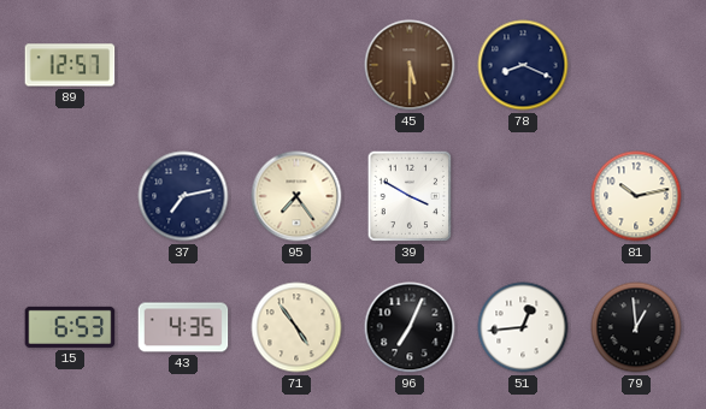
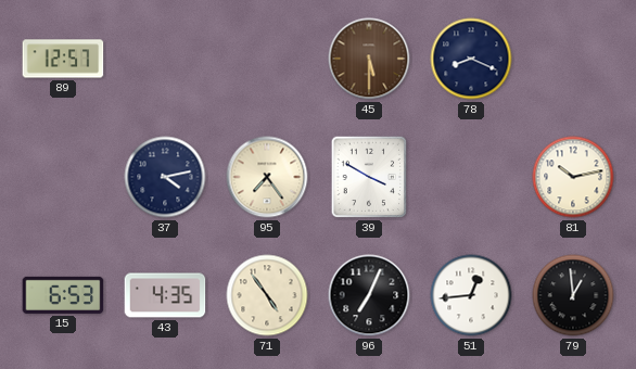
37: 7:13 -> 4:13
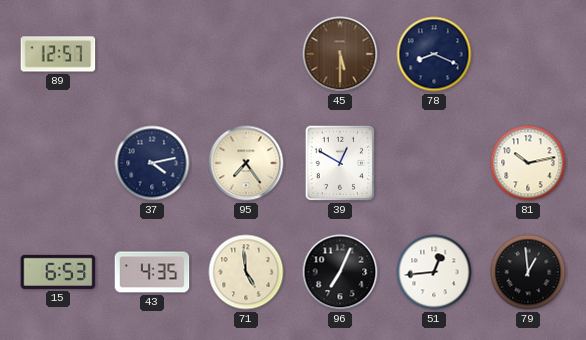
39: 3:50 -> 12:50
71: 4:54 -> 4:59
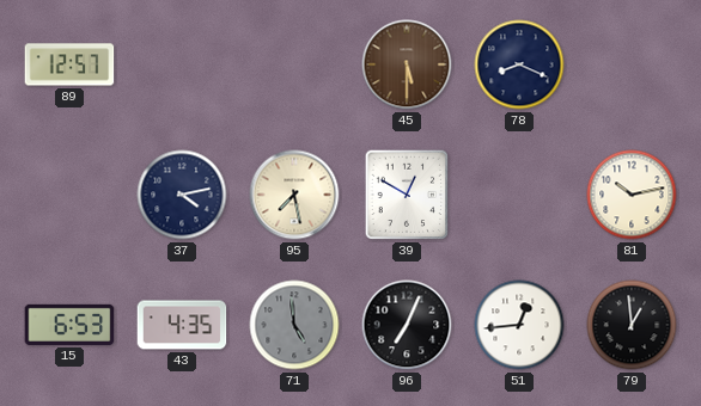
95: 7:24 -> 7:28
71 dial: cream -> grey
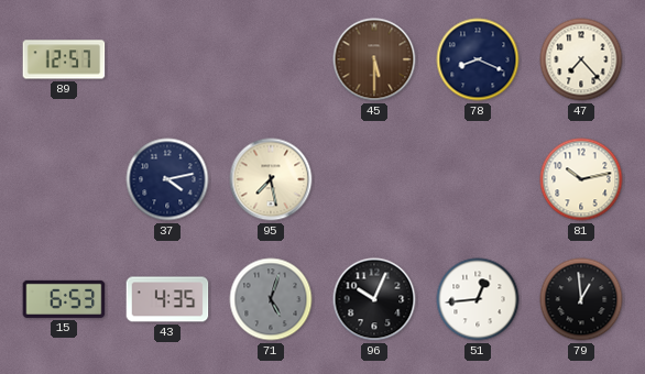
47: none -> 7:23
39: 12:50 -> none
71: 4:59 -> 5:03
96: 7:04 -> 10:04
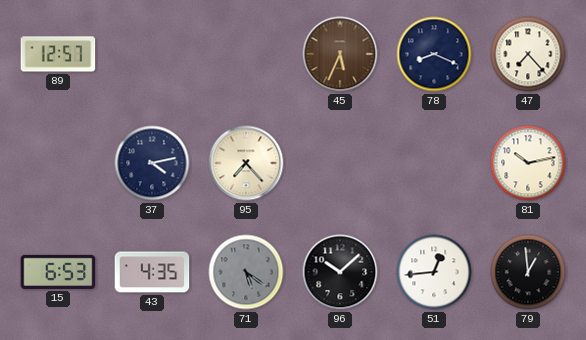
45: 5:30 -> 5:34
95: 7:28 -> 7:23
71: 5:03 -> 5:21
96: 10:04 -> 10:08
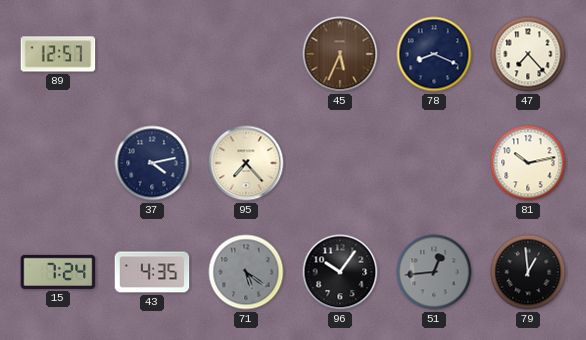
15: 6:53 -> 7:24
96: 10:08 -> 10:06
51 dial: white -> grey
